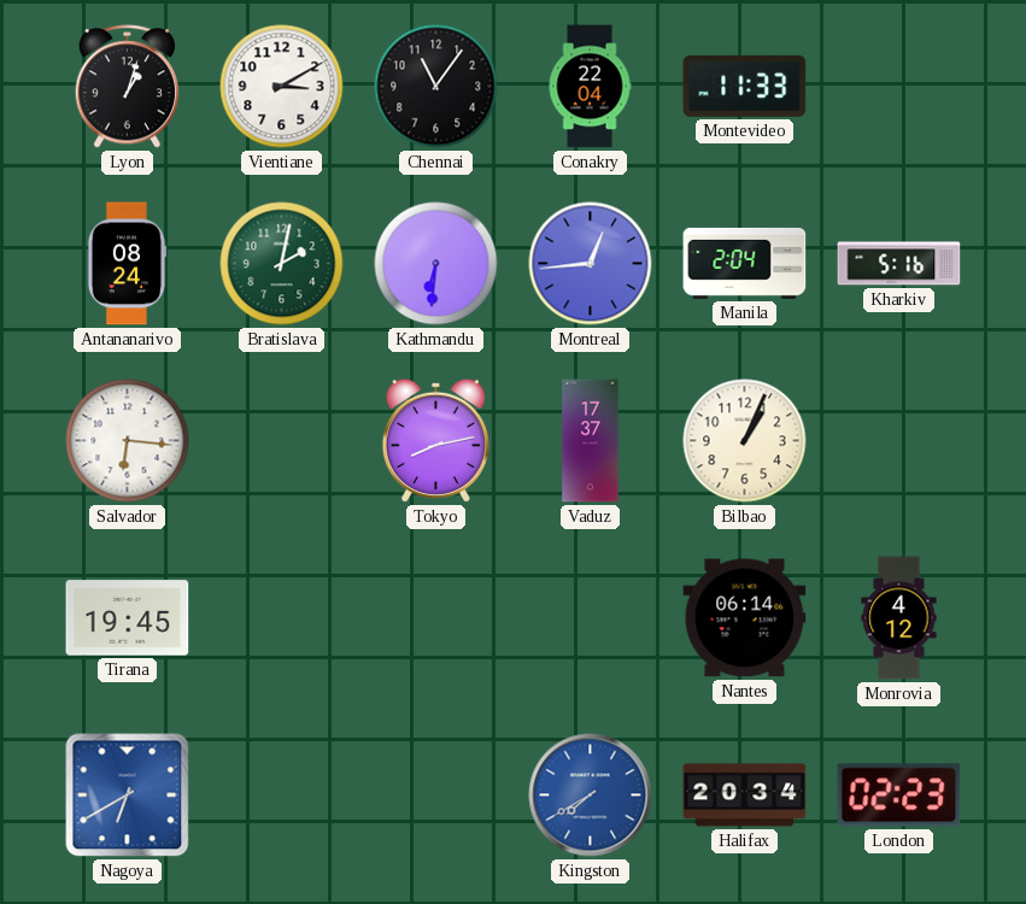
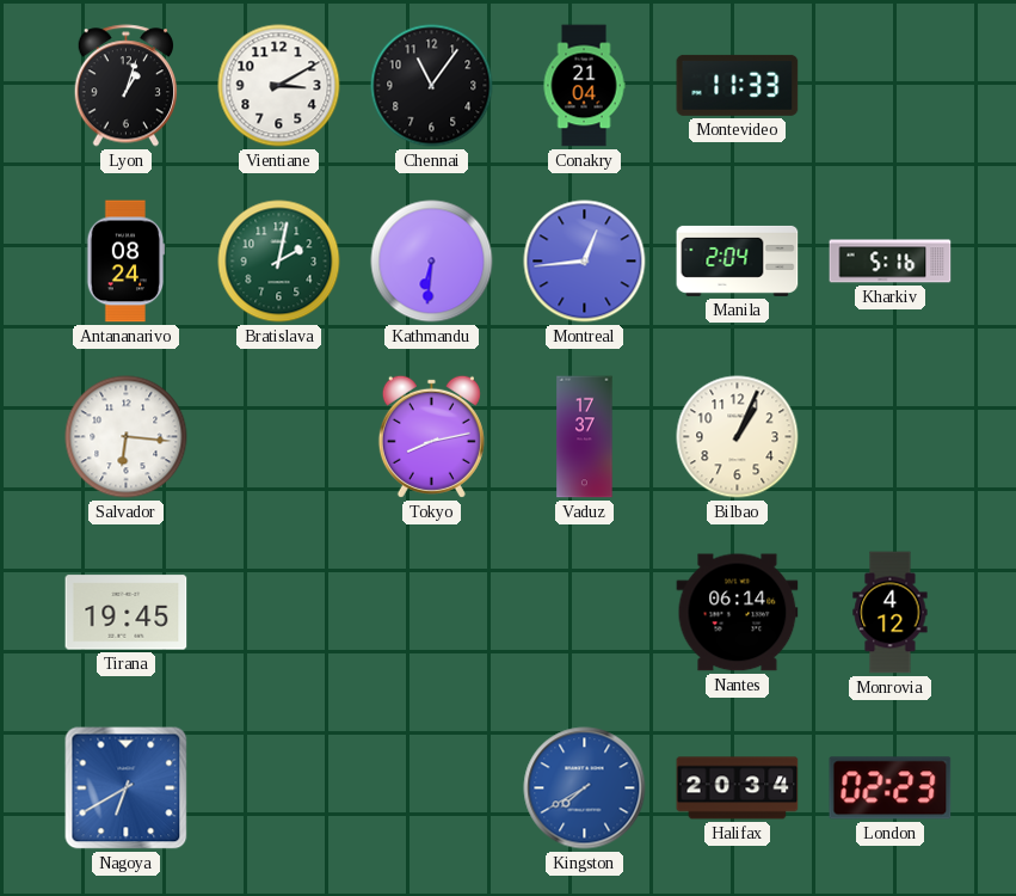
Conakry: 22:04 -> 21:04
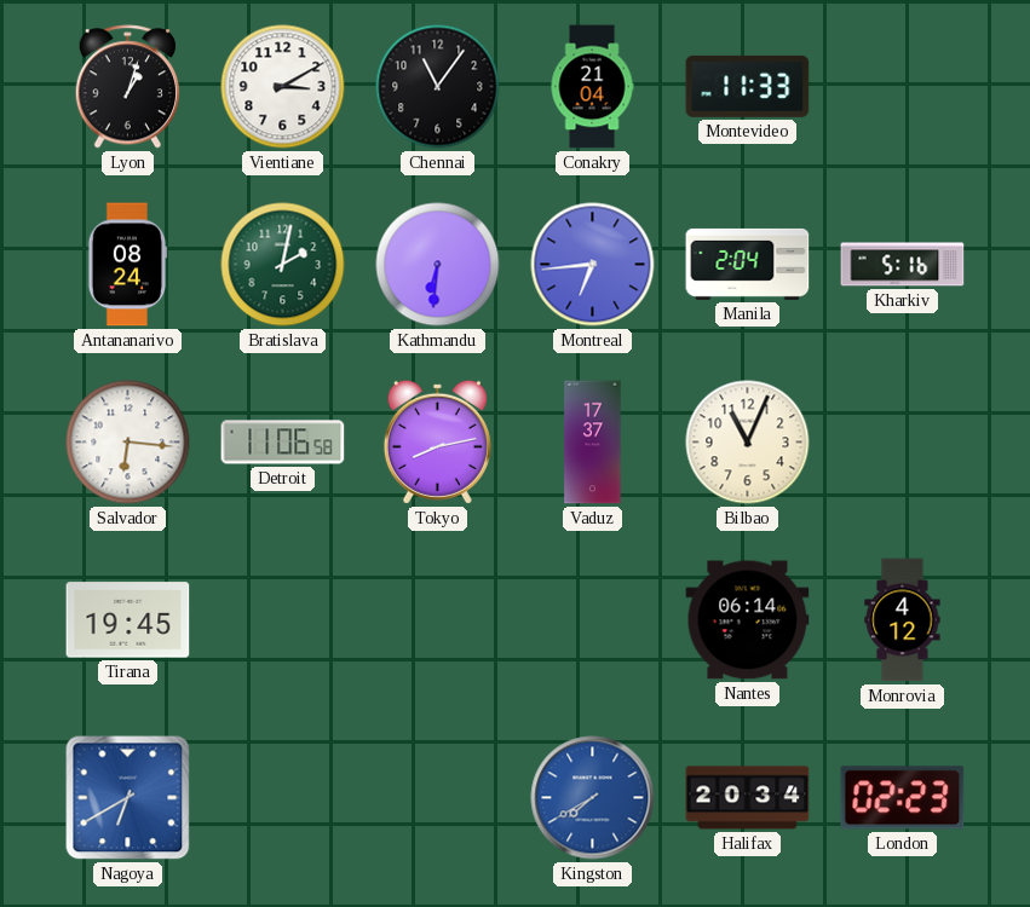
Montreal: 12:44 -> 6:44
Detroit: none -> 11:06
Bilbao: 1:04 -> 11:04
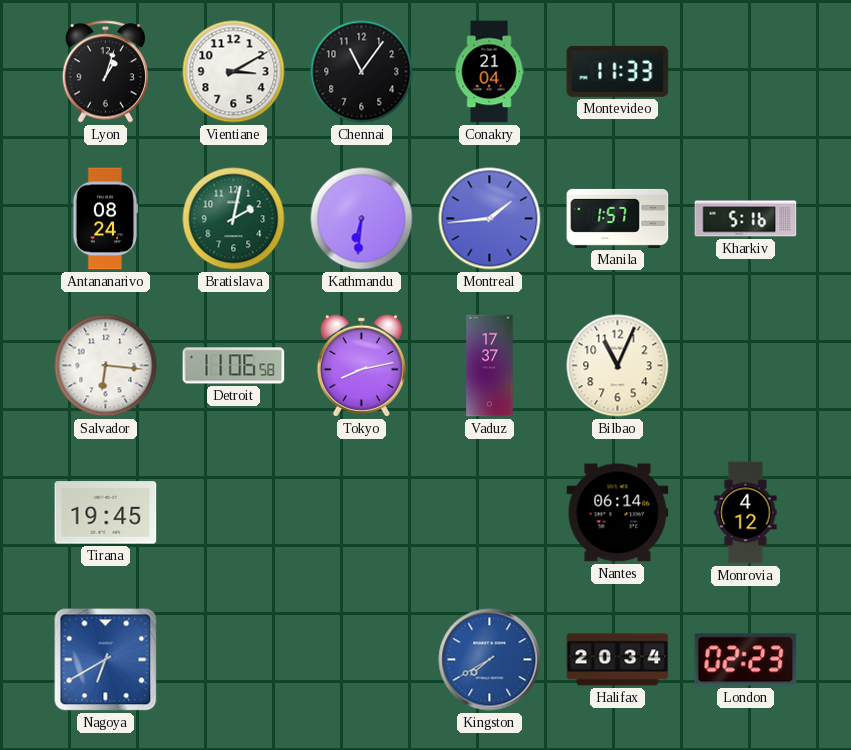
Montreal: 6:44 -> 1:44
Manila: 2:04 -> 1:57
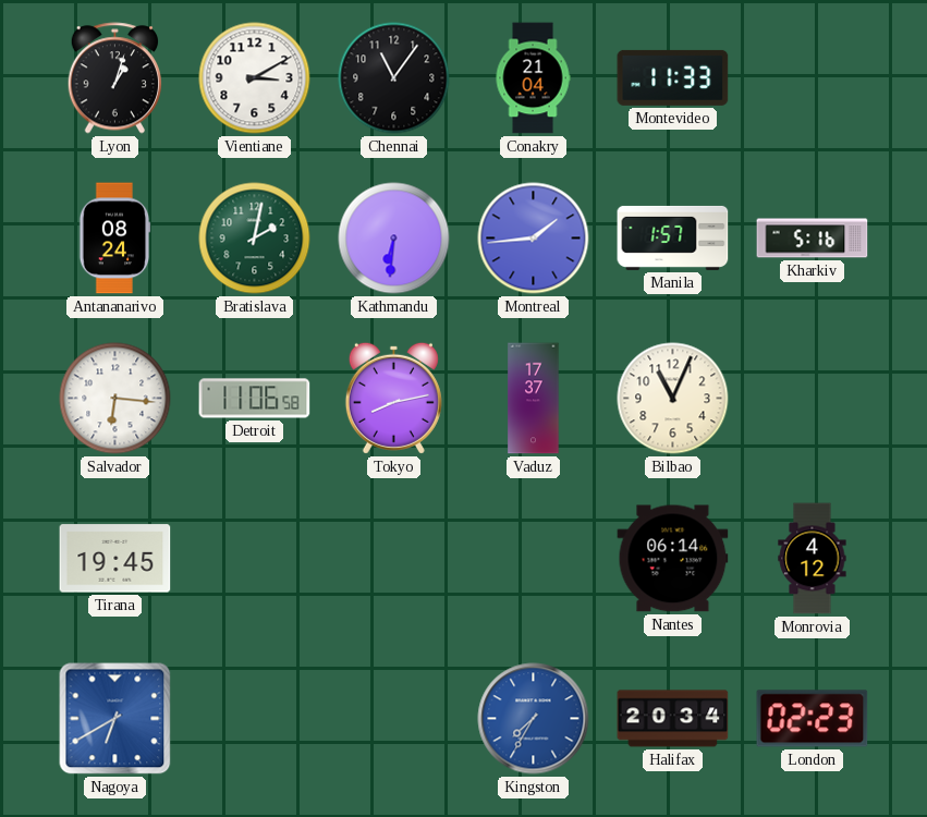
Kingston: 7:40 -> 7:35
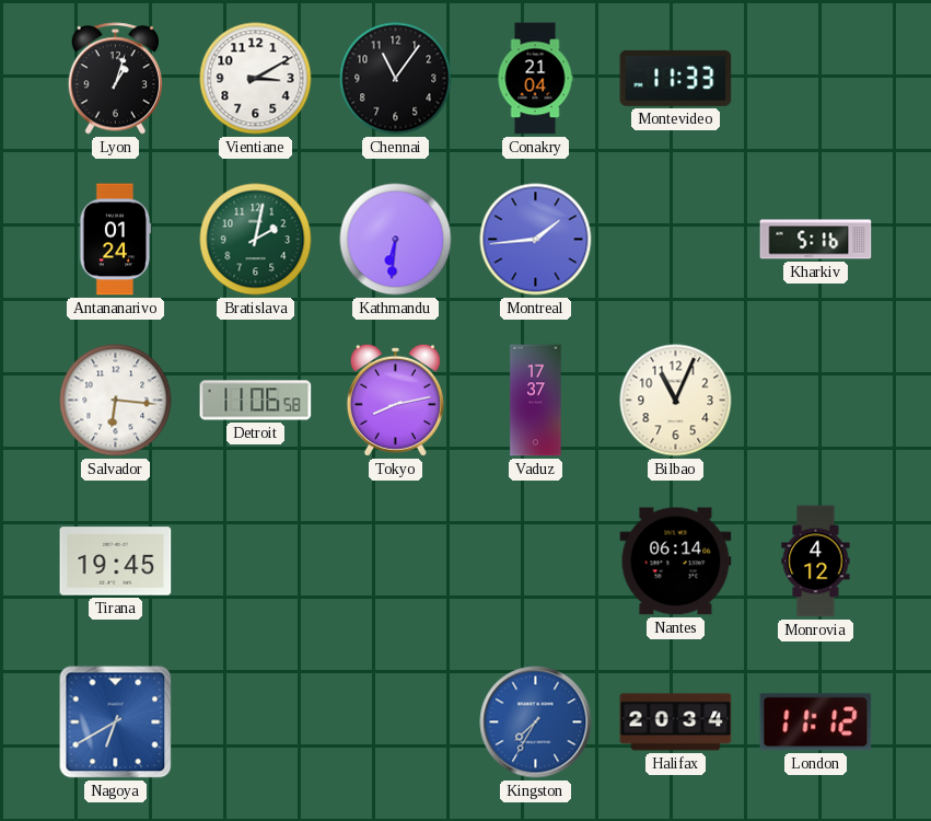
Antananarivo: 08:24 -> 01:24
Manila: 1:57 -> none
London: 02:23 -> 11:12
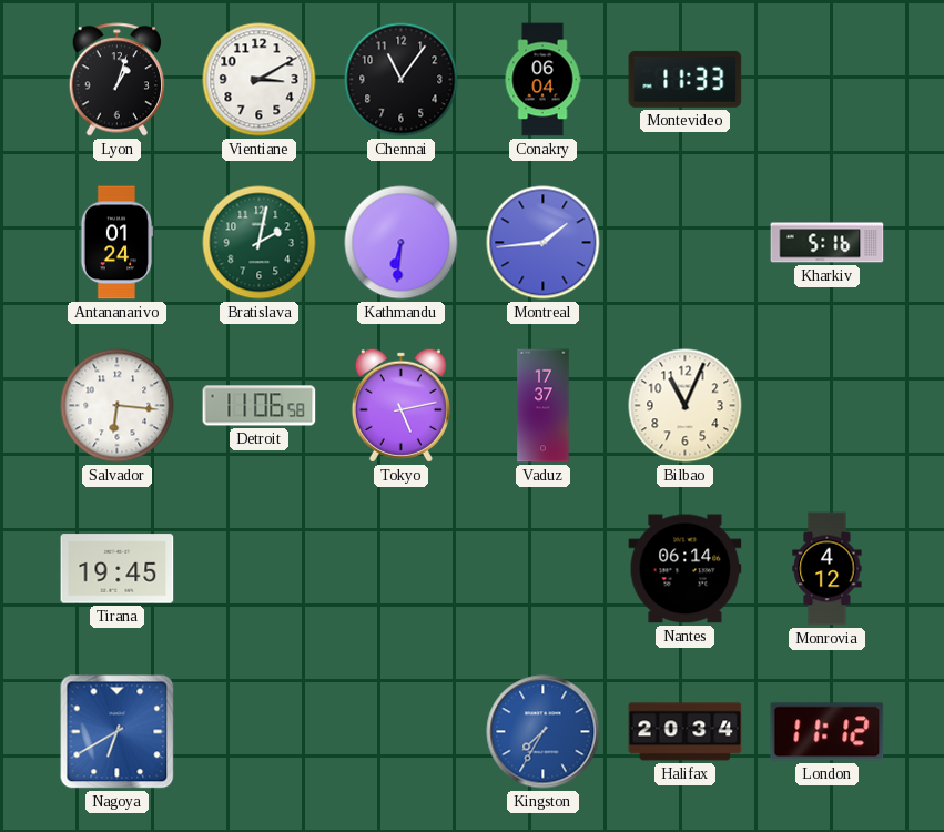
Conakry: 21:04 -> 06:04
Tokyo: 8:13 -> 5:13
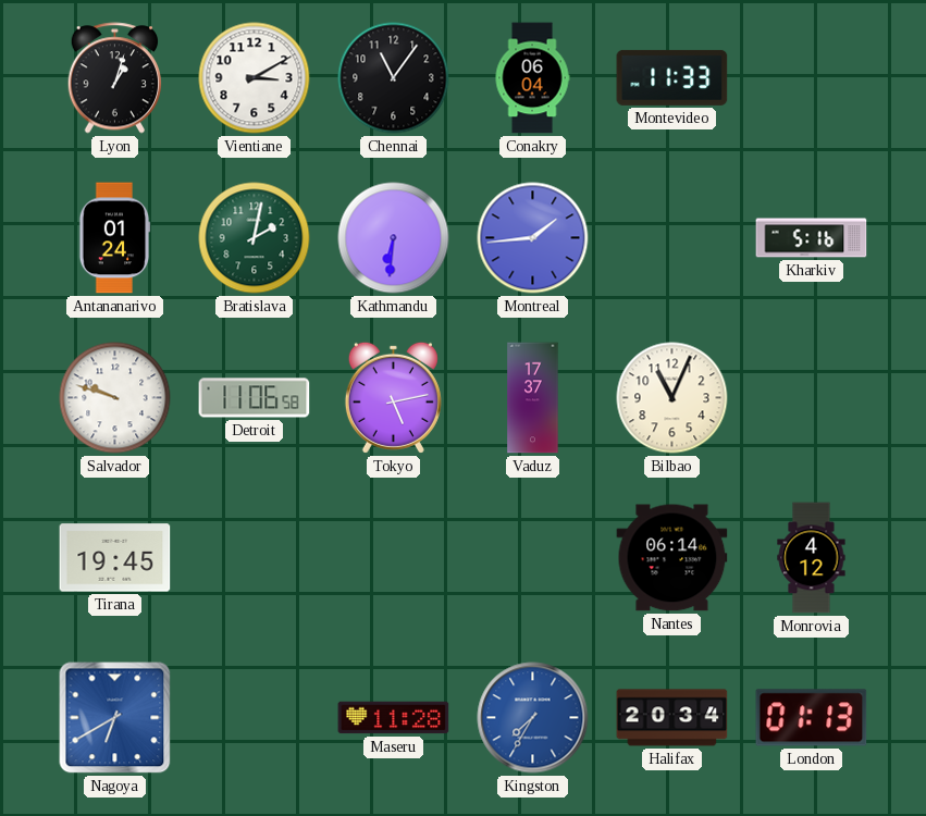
Salvador: 6:16 -> 9:48
Maseru: none -> 11:28
London: 11:12 -> 01:13
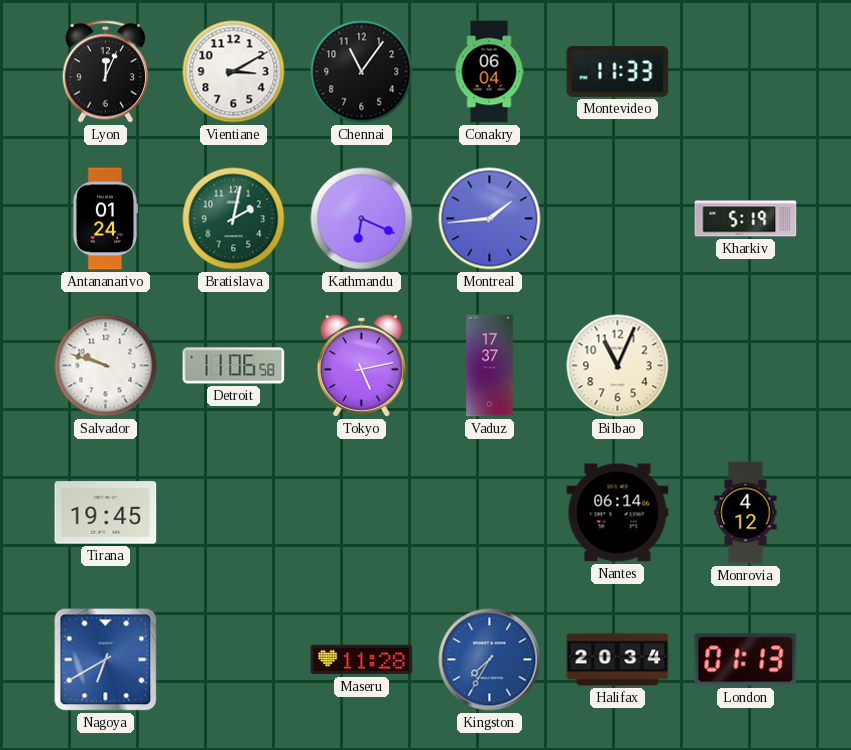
Lyon: 1:03 -> 12:04
Kathmandu: 6:31 -> 6:19
Kharkiv: 5:16 -> 5:19
